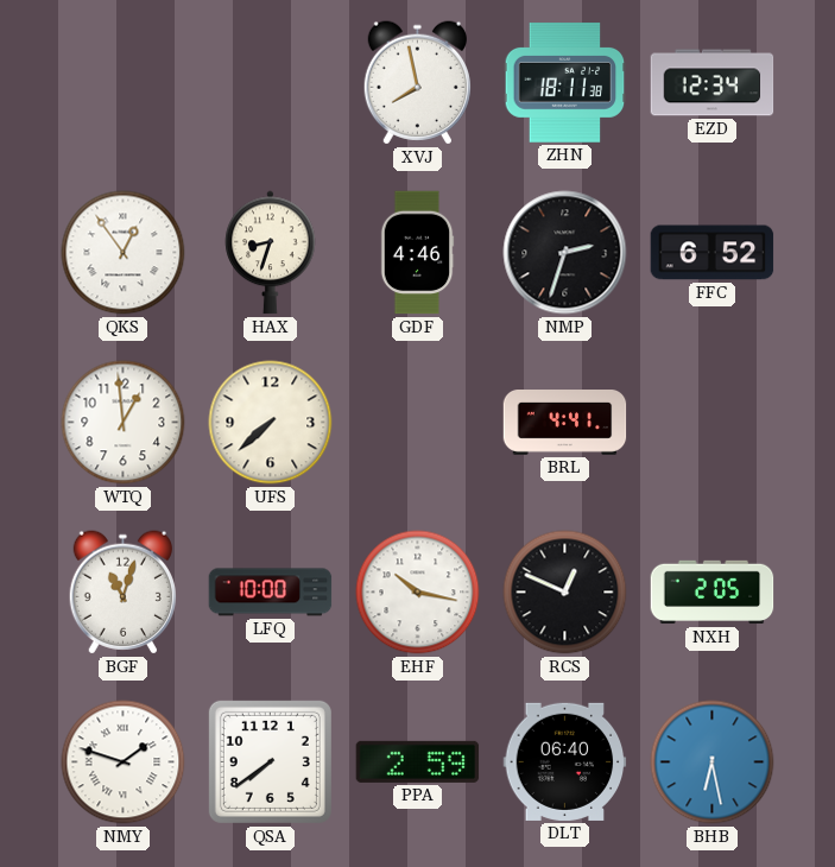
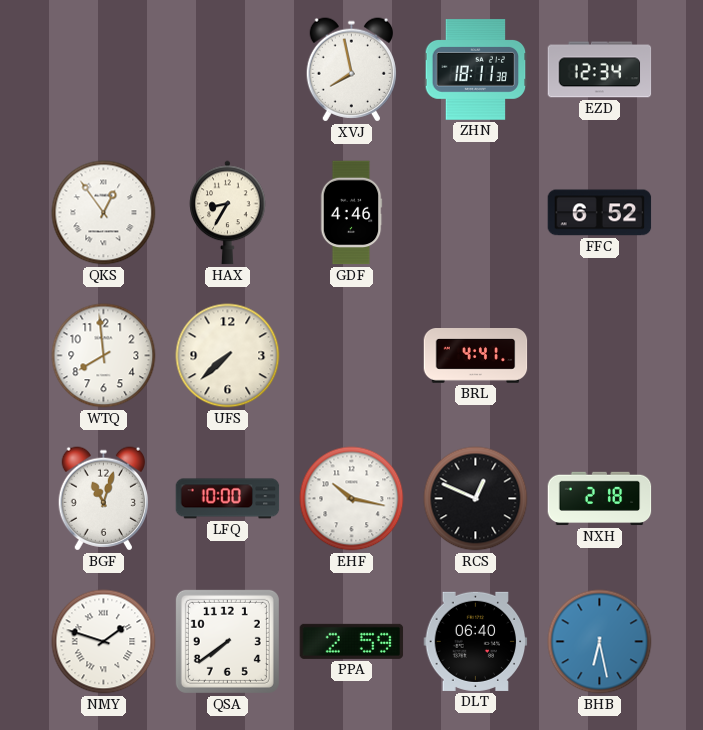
HAX: 8:33 -> 8:35
NMP: 2:33 -> none
WTQ: 12:59 -> 7:59
NXH: 2:05 -> 2:18
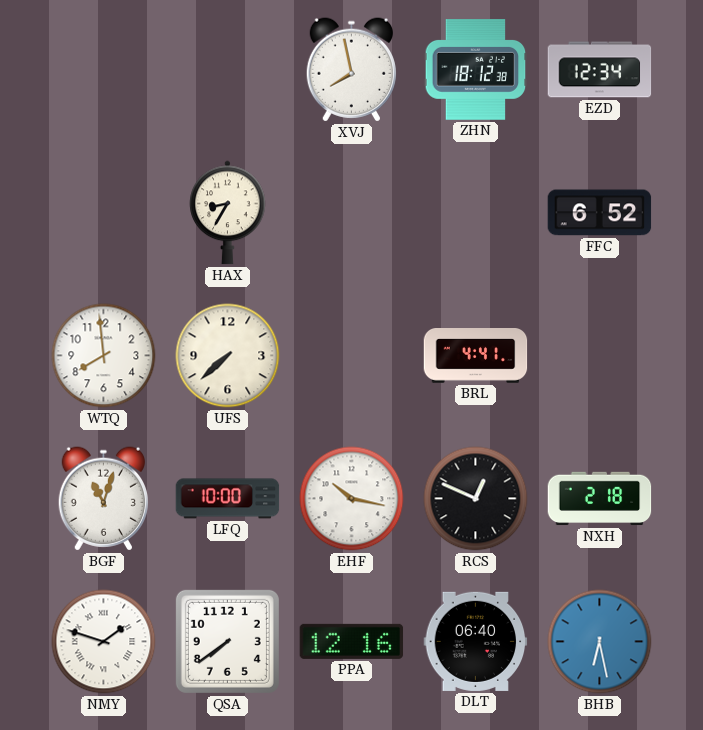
ZHN: 18:11 -> 18:12
QKS: 12:54 -> none
GDF: 4:46 -> none
PPA: 2:59 -> 12:16
